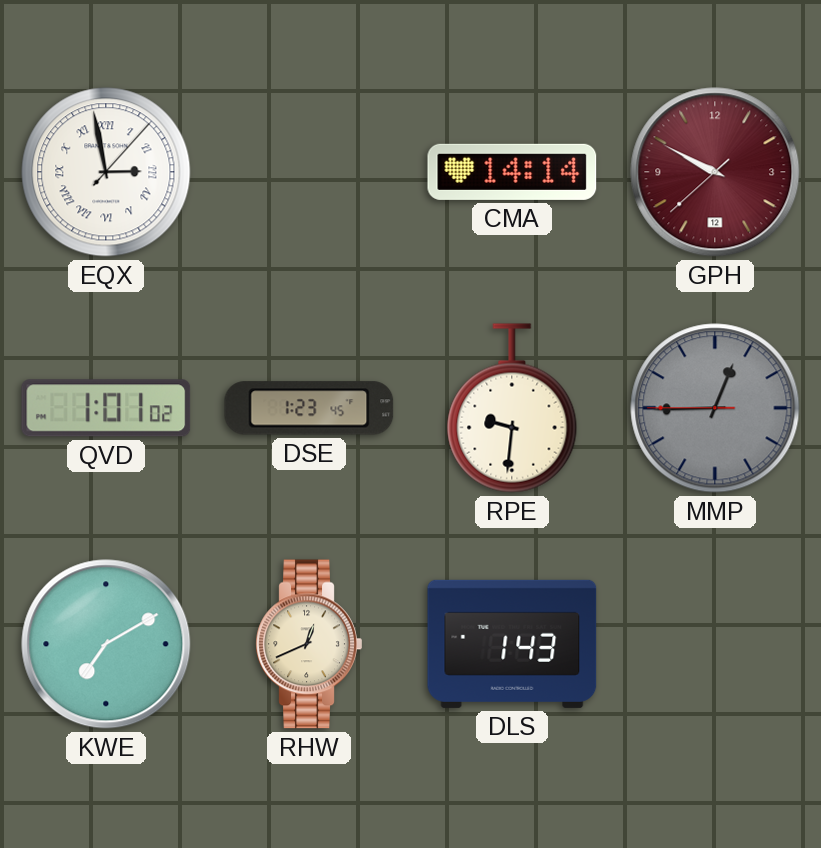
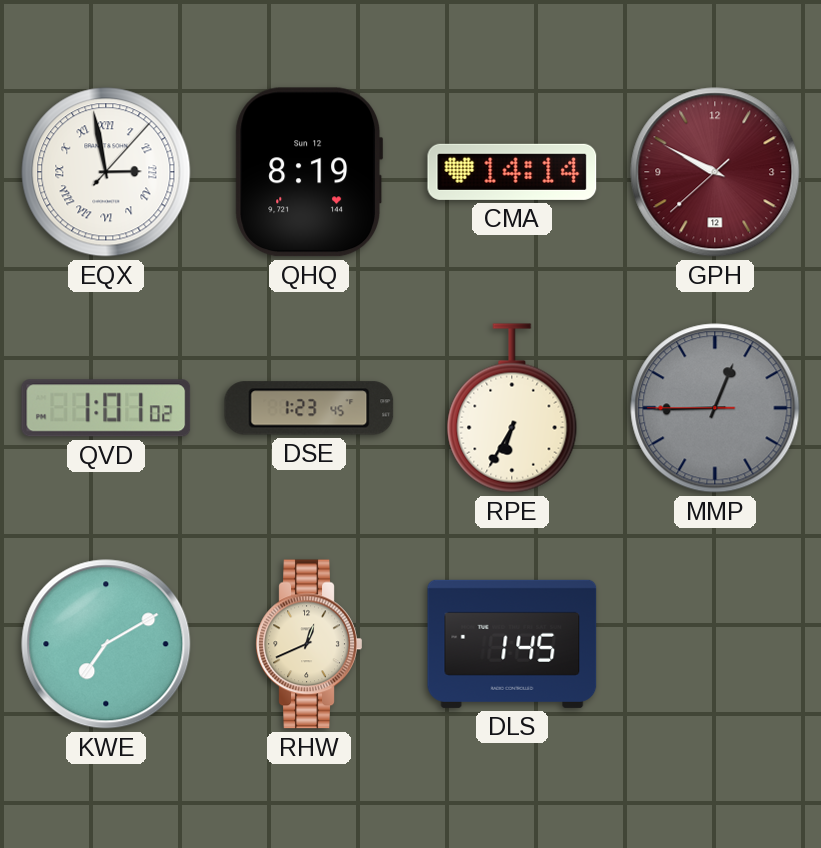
QHQ: none -> 8:19
RPE: 9:31 -> 6:35
DLS: 1:43 -> 1:45
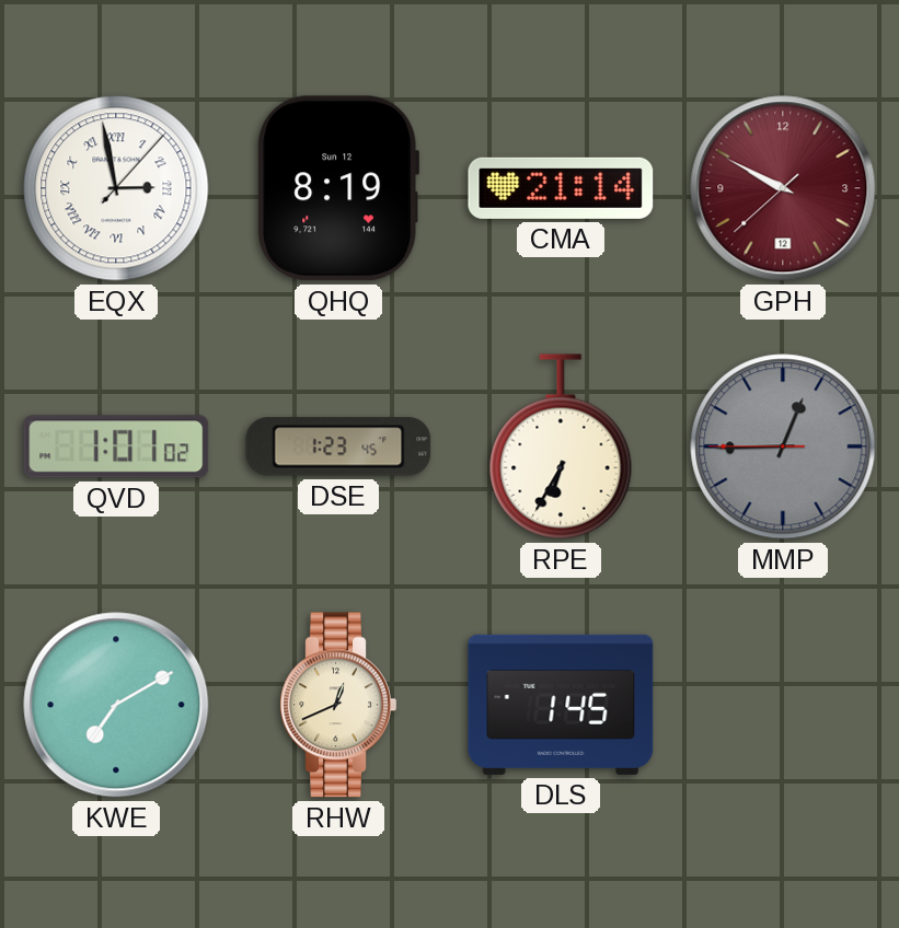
CMA: 14:14 -> 21:14
